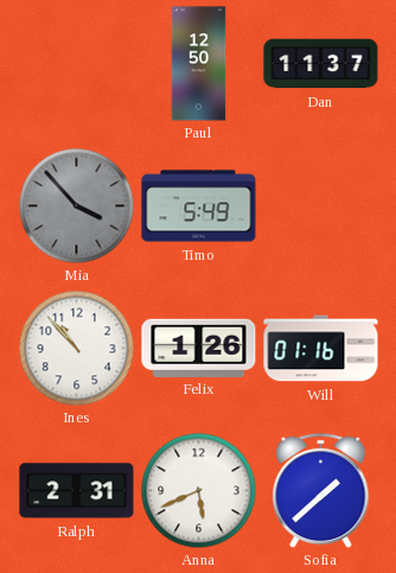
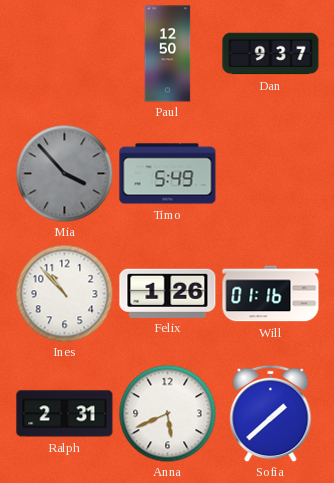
Dan: 11:37 -> 9:37
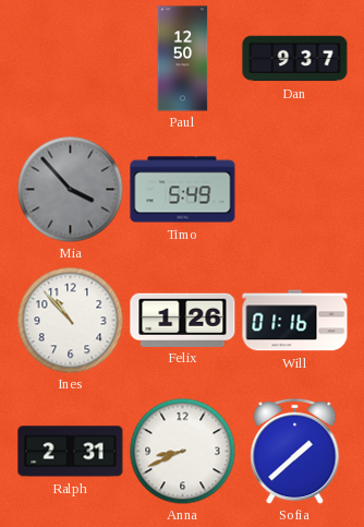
Anna: 5:41 -> 8:41
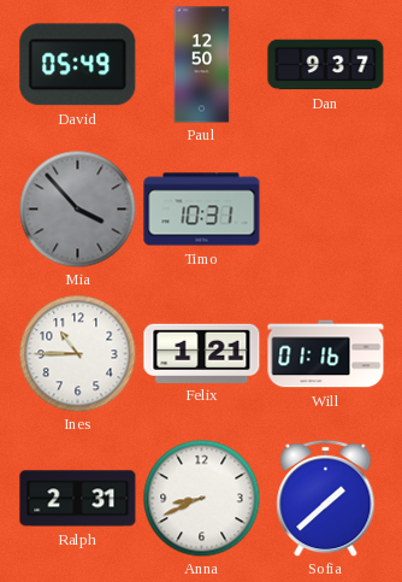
David: none -> 05:49
Timo: 5:49 -> 10:31
Ines: 10:53 -> 10:45
Felix: 1:26 -> 1:21
